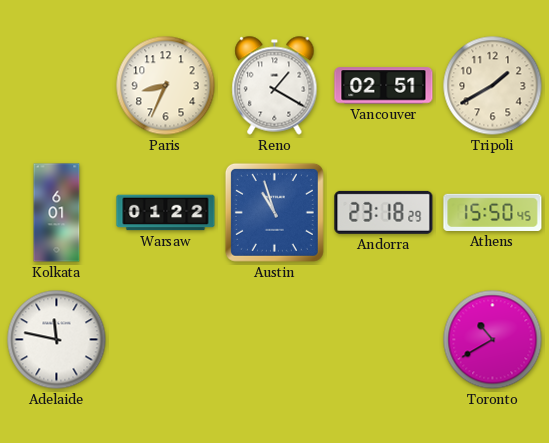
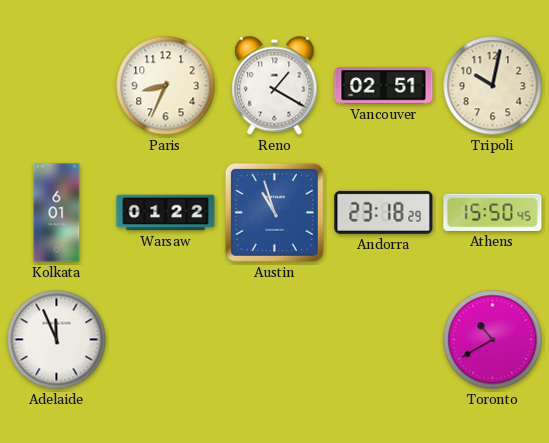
Tripoli: 1:40 -> 10:02
Adelaide: 11:47 -> 11:56
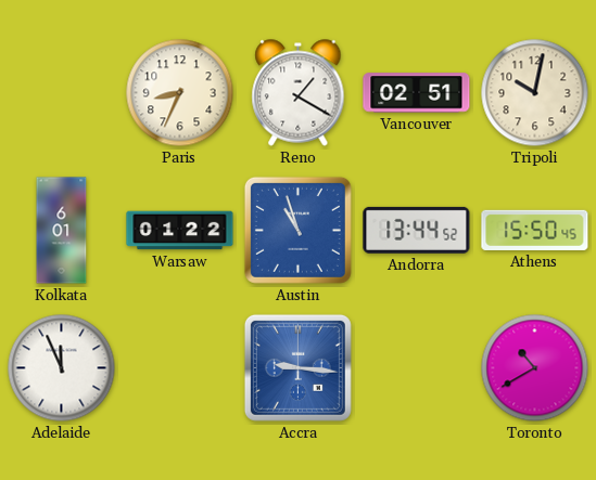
Andorra: 23:18 -> 13:44
Accra: none -> 9:16
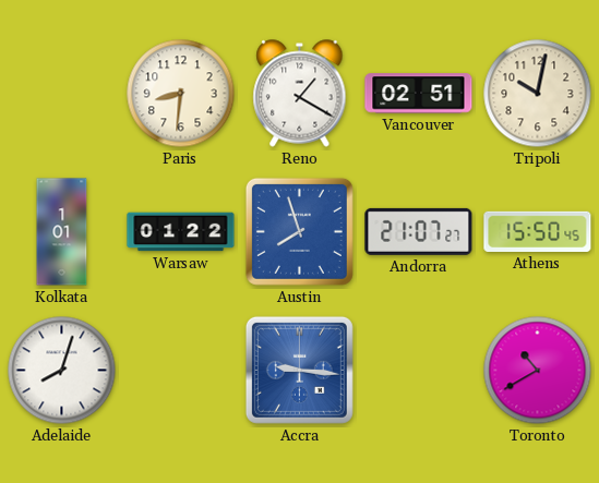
Paris: 8:34 -> 8:31
Kolkata: 6:01 -> 1:01
Austin: 10:57 -> 7:57
Andorra: 13:44 -> 21:07
Adelaide: 11:56 -> 8:03
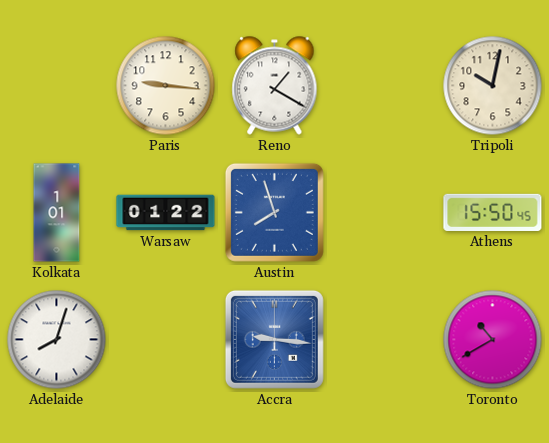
Paris: 8:31 -> 9:16
Vancouver: 02:51 -> none
Andorra: 21:07 -> none
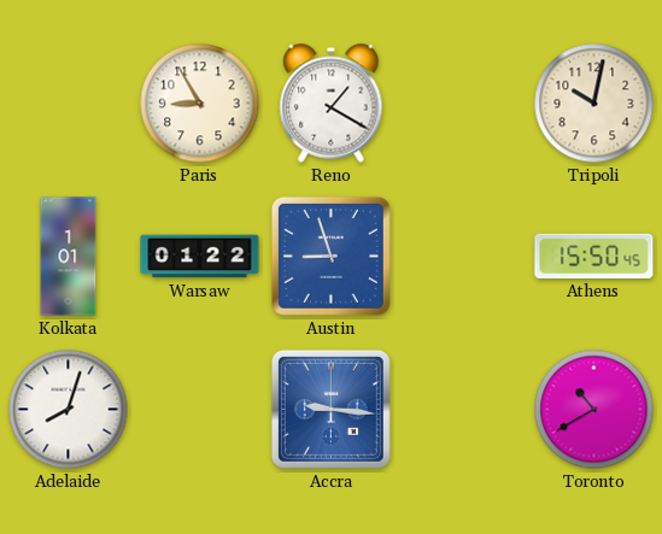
Paris: 9:16 -> 8:55
Austin: 7:57 -> 8:57
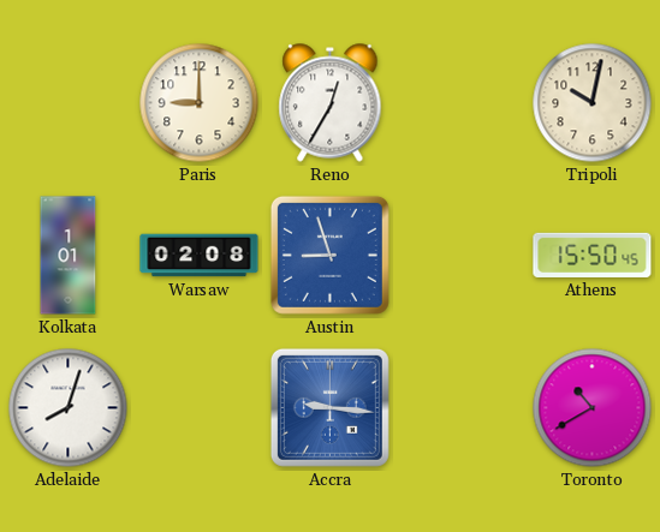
Paris: 8:55 -> 9:00
Reno: 1:20 -> 12:35
Warsaw: 01:22 -> 02:08
